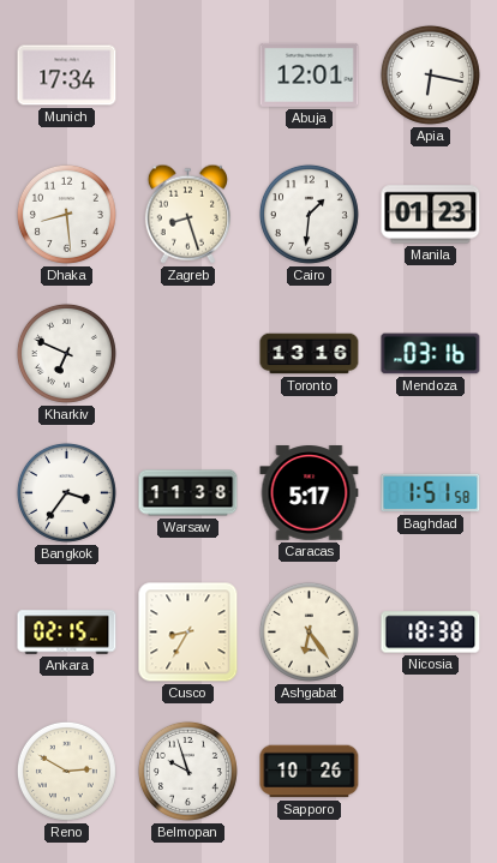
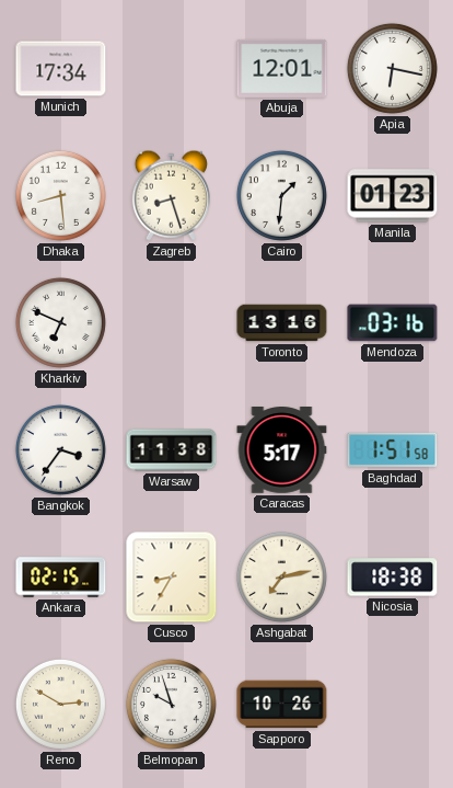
Ashgabat: 6:24 -> 7:13
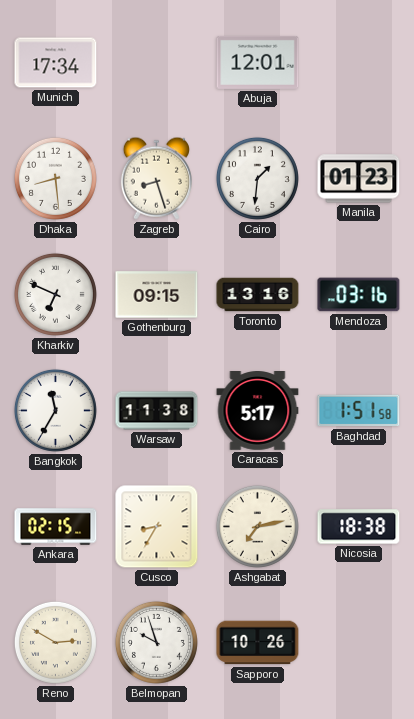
Apia: 6:17 -> none
Gothenburg: none -> 09:15
Bangkok: 3:36 -> 11:35
